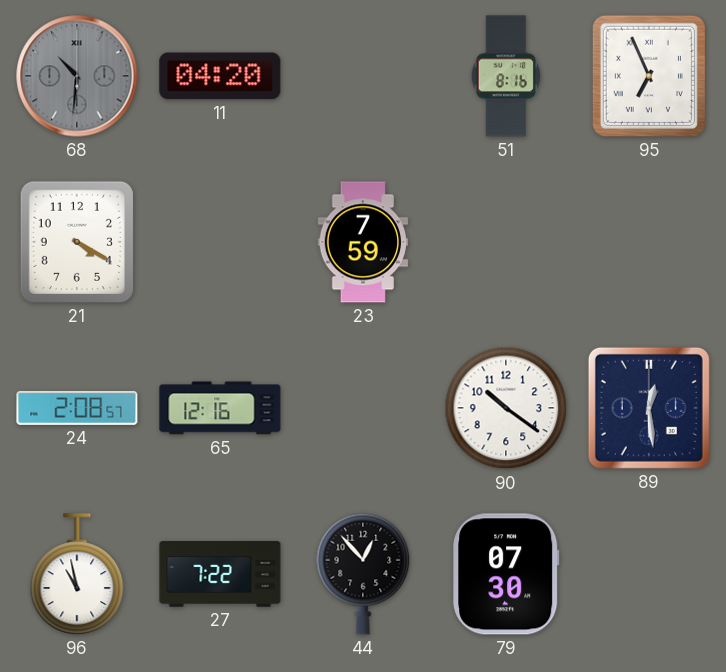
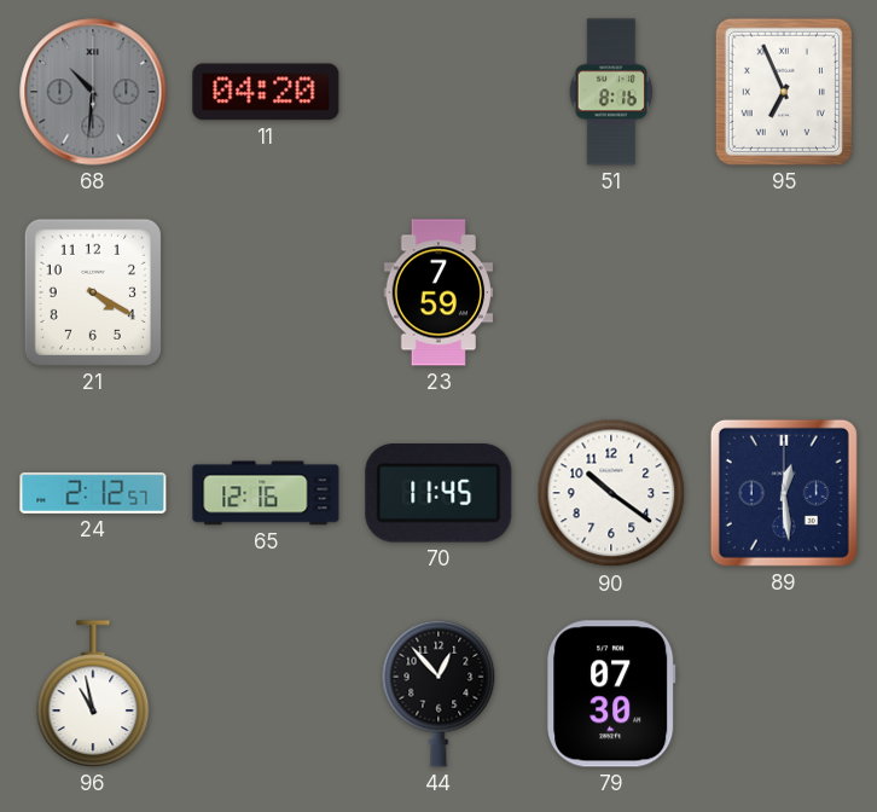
24: 2:08 -> 2:12
70: none -> 11:45
27: 7:22 -> none
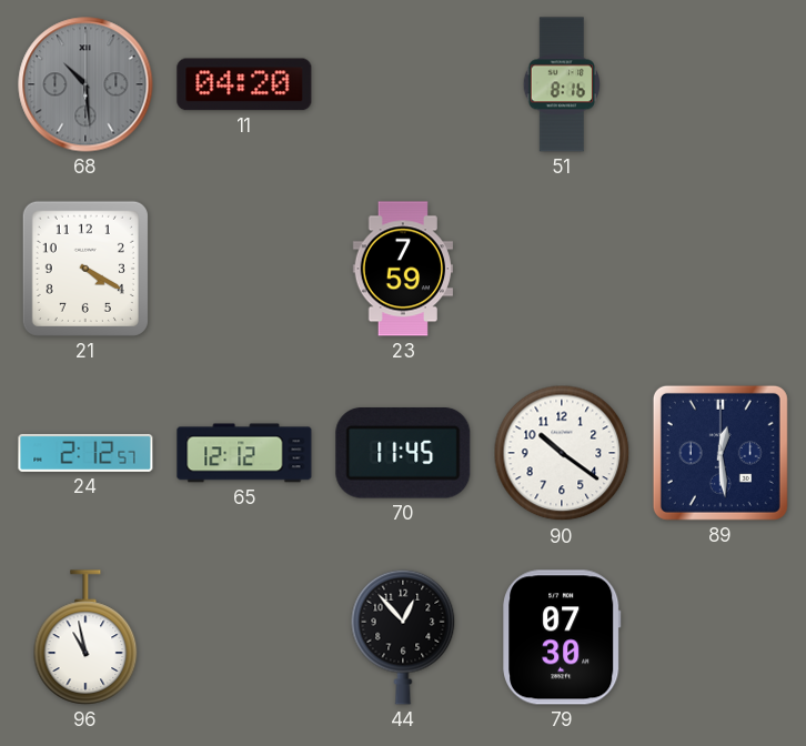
68: 10:31 -> 10:29
95: 6:56 -> none
65: 12:16 -> 12:12
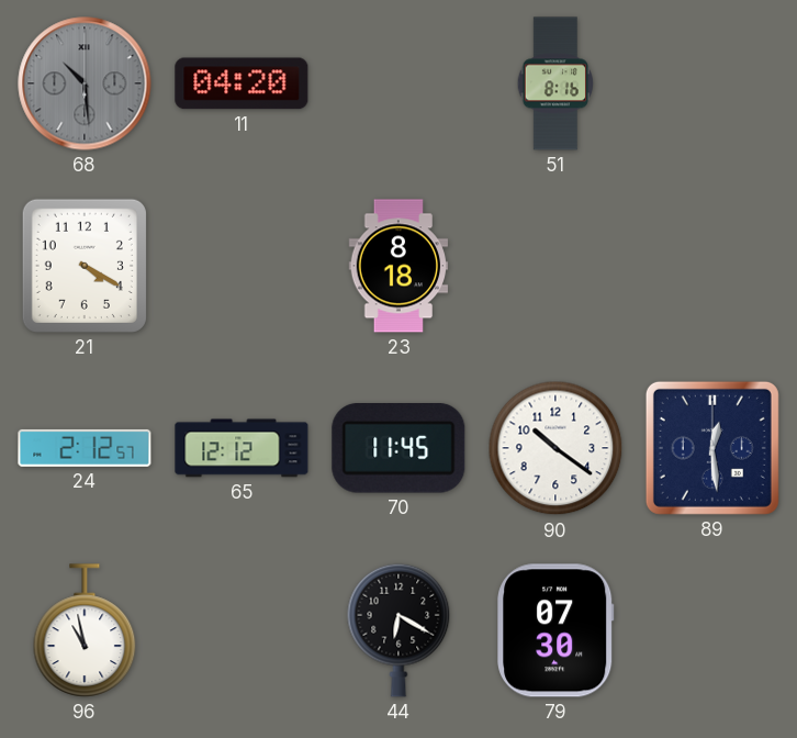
23: 7:59 -> 8:18
44: 12:53 -> 6:20
